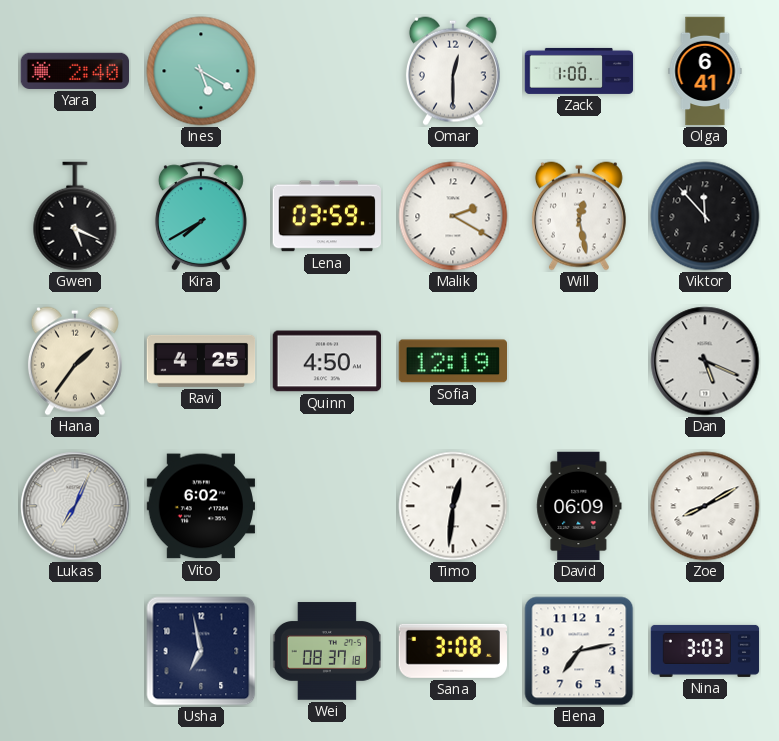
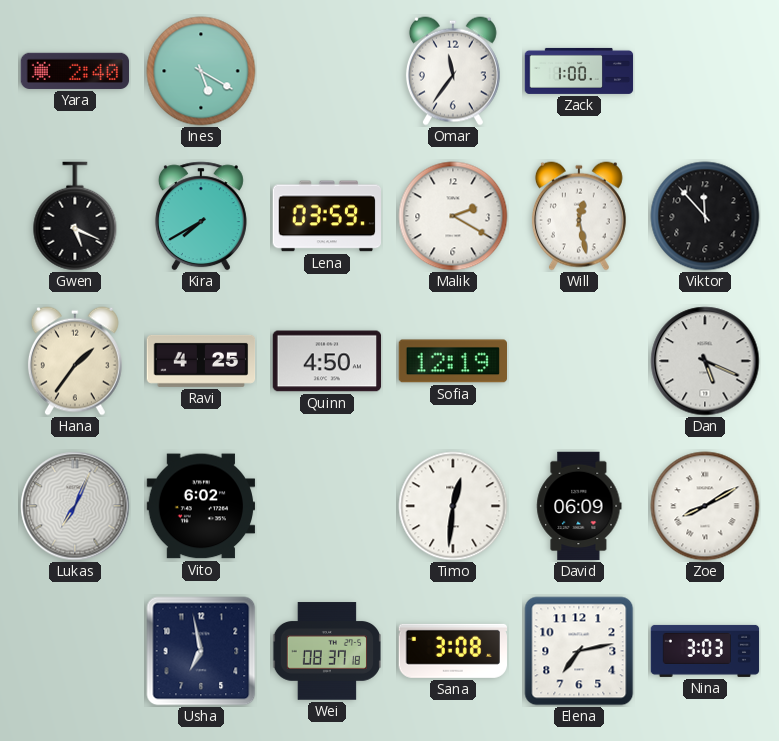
Omar: 12:30 -> 11:36
Olga: 6:41 -> none
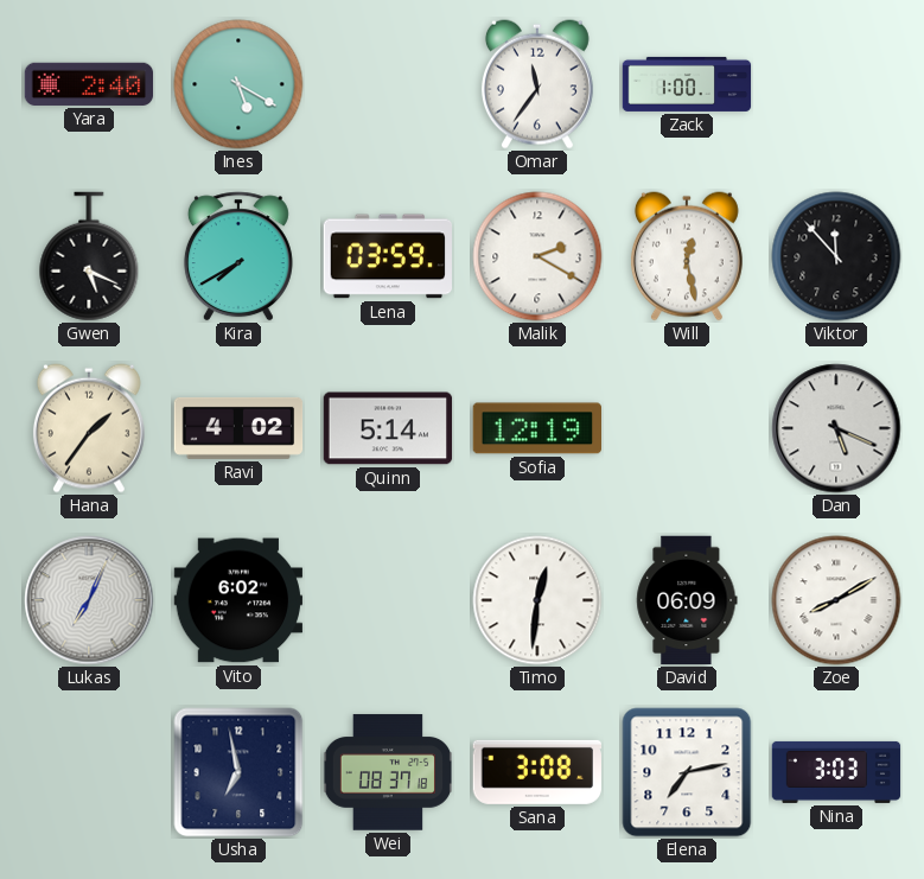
Ravi: 4:25 -> 4:02
Quinn: 4:50 -> 5:14
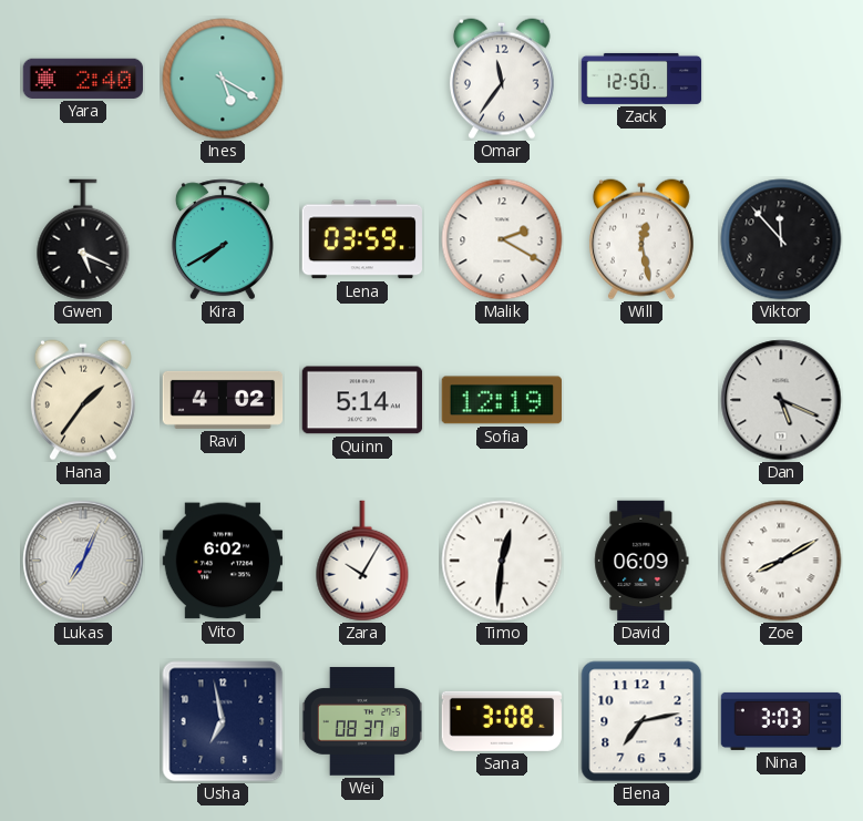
Zack: 1:00 -> 12:50
Zara: none -> 10:05
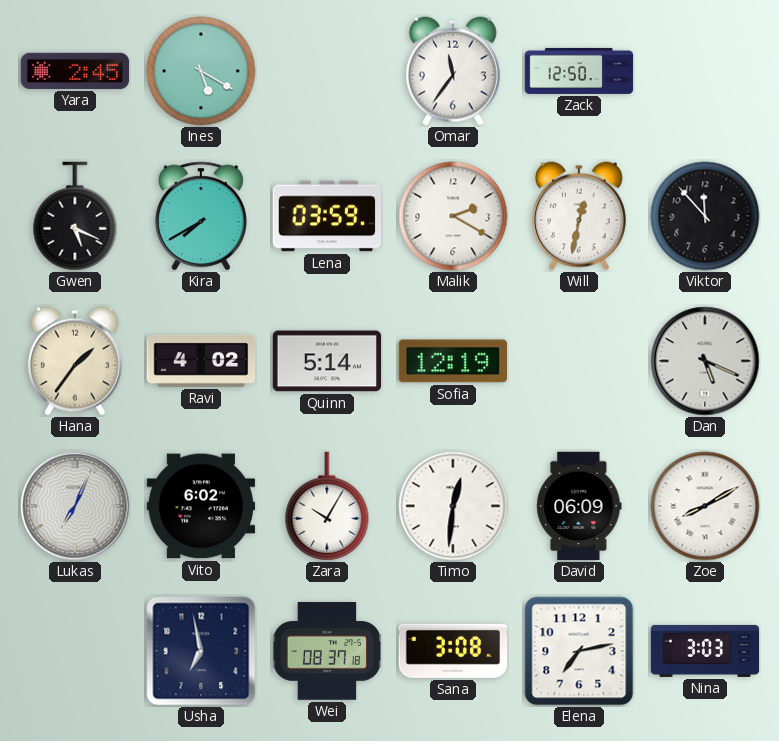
Yara: 2:40 -> 2:45
Will: 12:28 -> 12:32
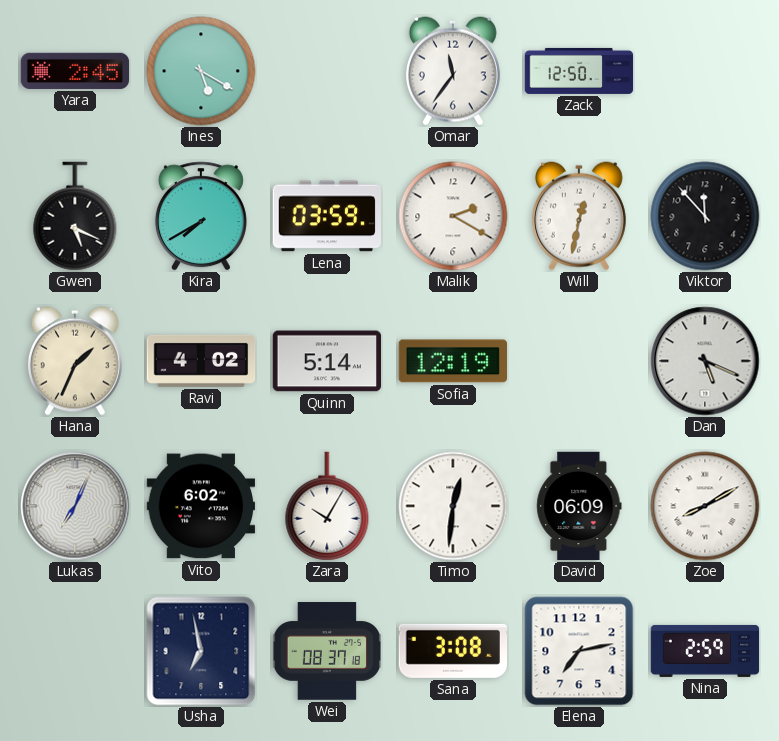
Hana: 1:36 -> 1:34
Nina: 3:03 -> 2:59
